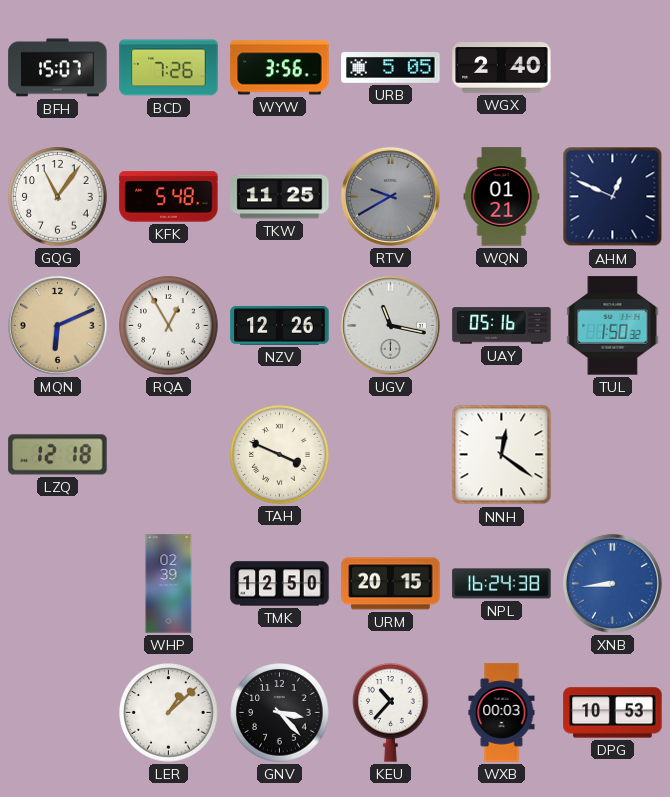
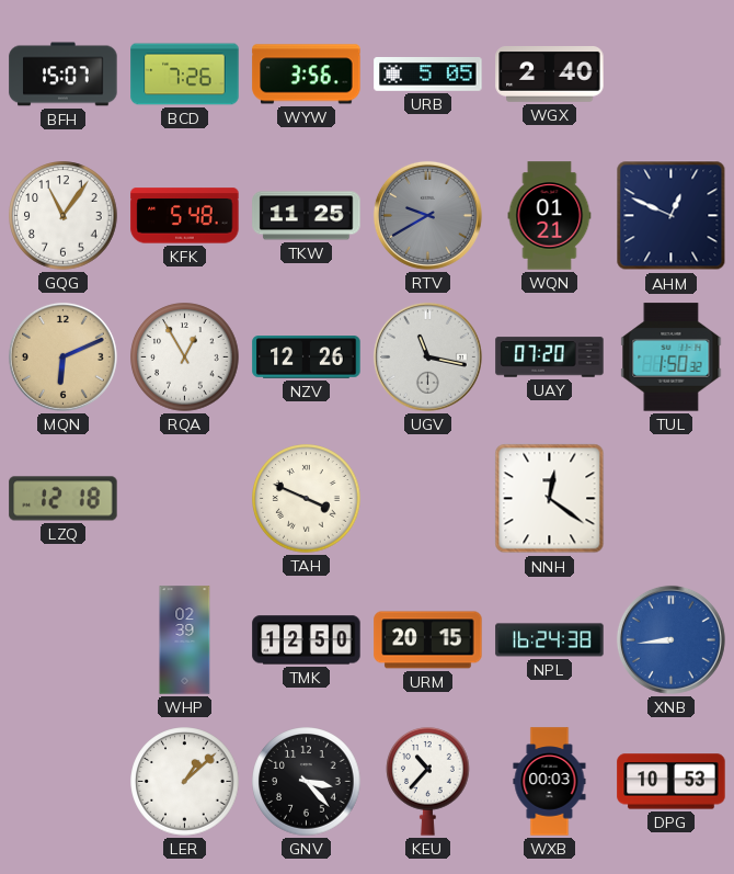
UAY: 05:16 -> 07:20
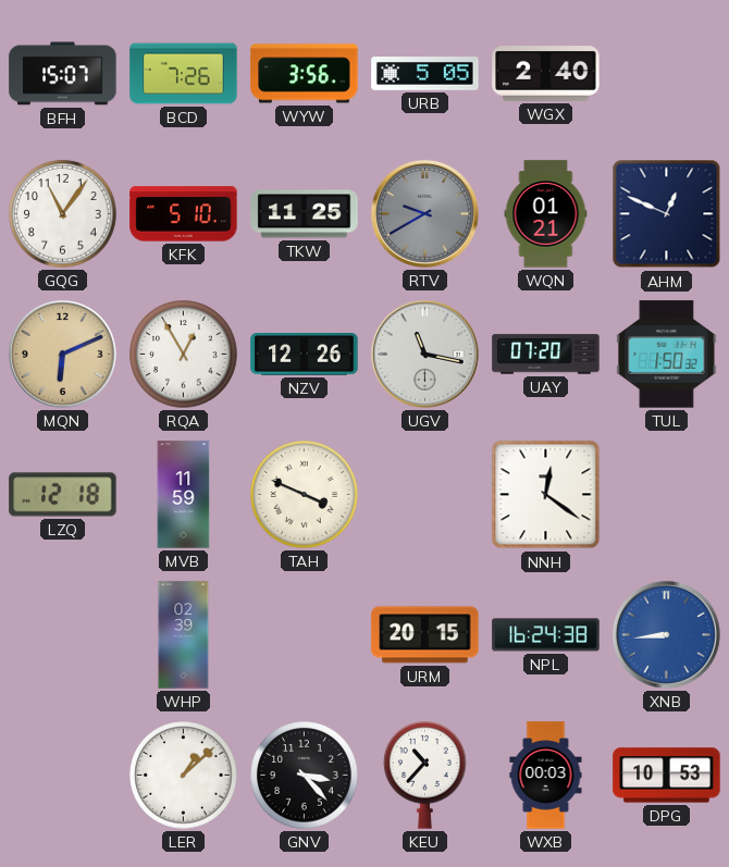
KFK: 5:48 -> 5:10
MVB: none -> 11:59
TMK: 12:50 -> none
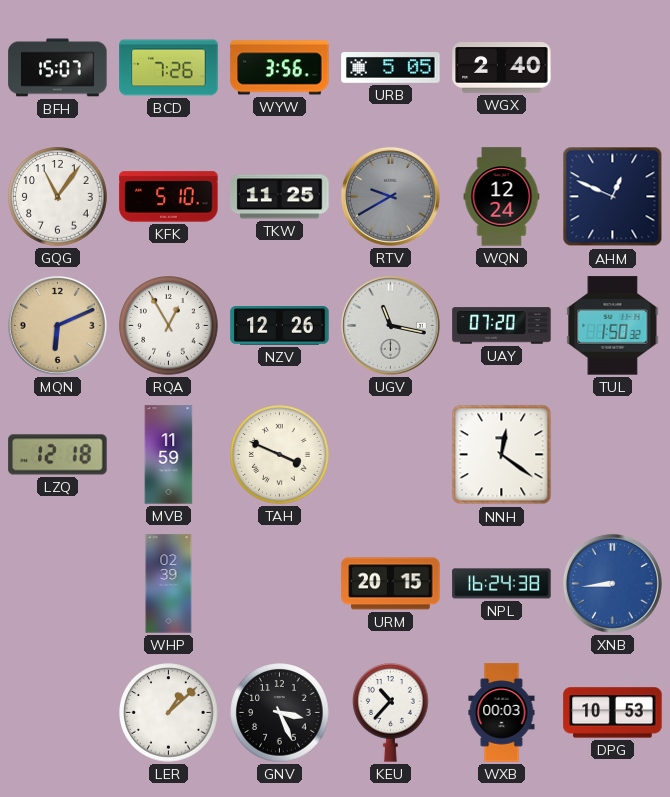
WQN: 01:21 -> 12:24
GNV: 3:23 -> 3:26
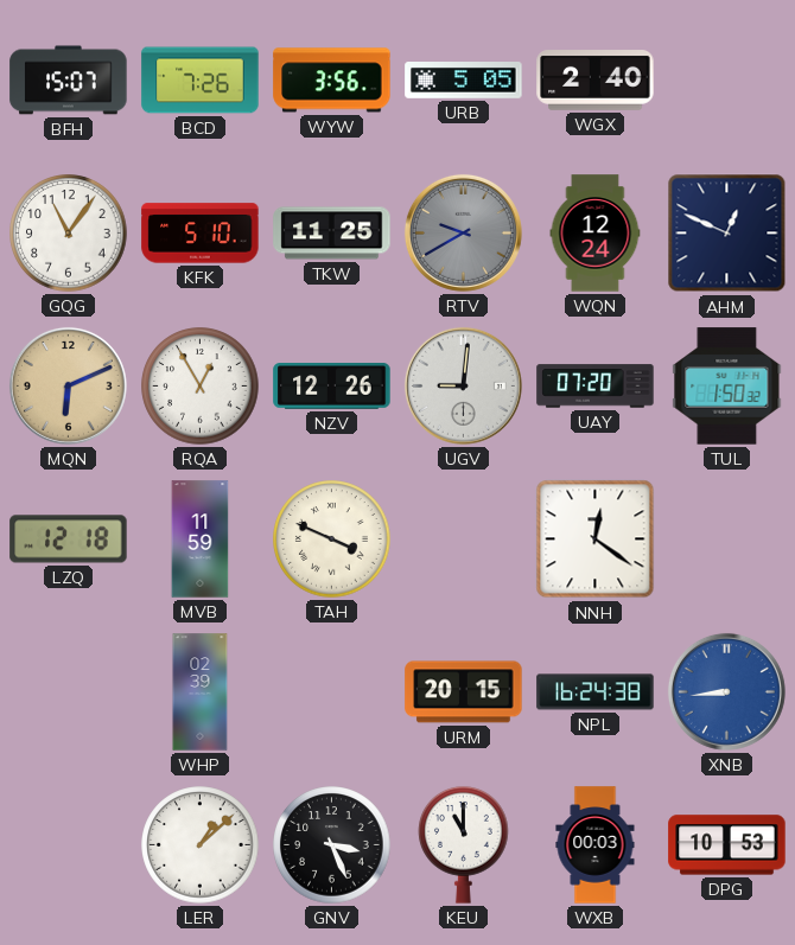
UGV: 11:17 -> 9:01
KEU: 10:37 -> 11:00
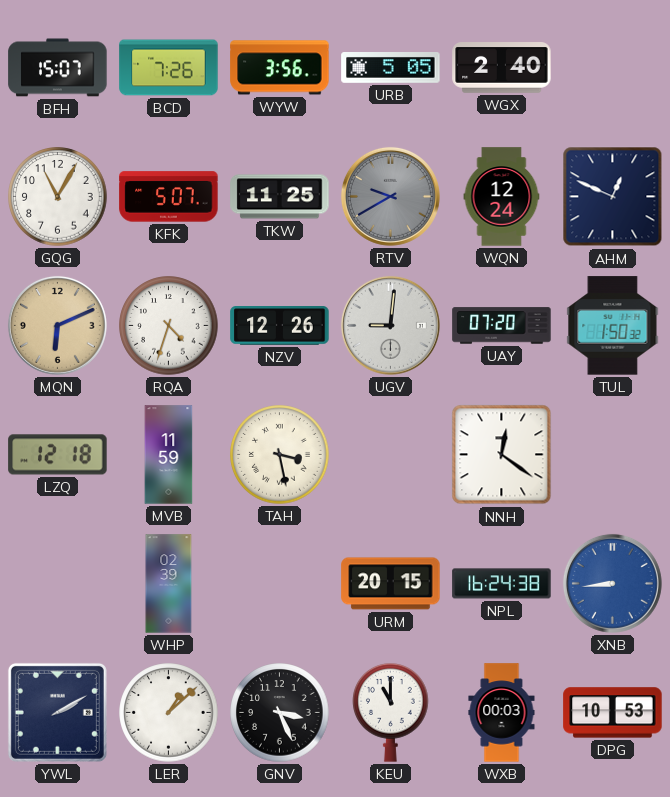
GQG: 11:06 -> 11:05
KFK: 5:10 -> 5:07
RQA: 12:55 -> 4:33
TAH: 3:49 -> 3:28
YWL: none -> 2:10
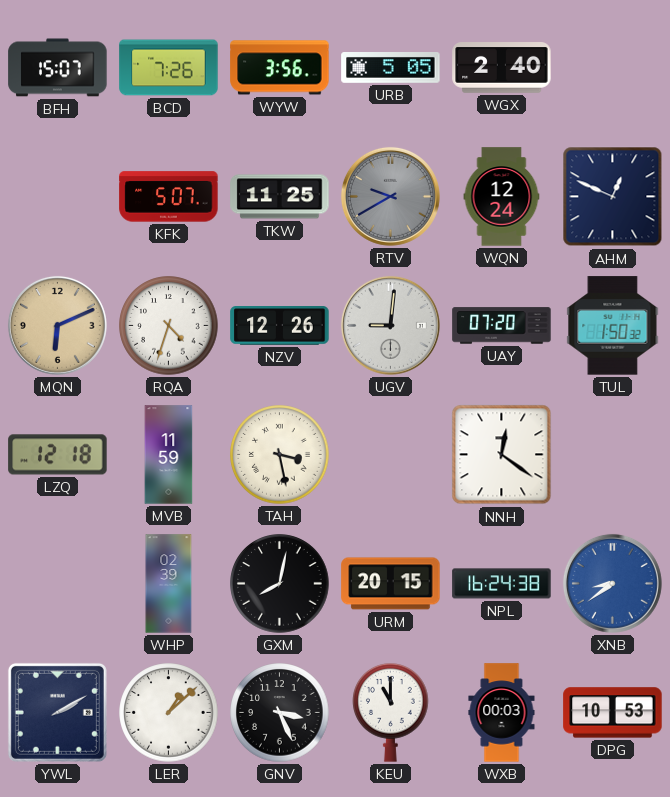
GQG: 11:05 -> none
GXM: none -> 8:02
XNB: 8:44 -> 8:39
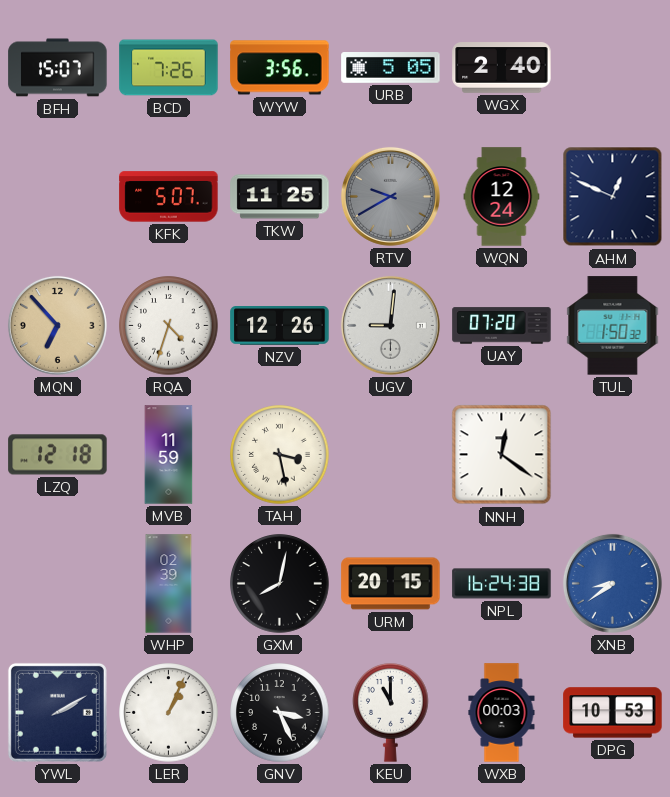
MQN: 6:11 -> 6:53
LER: 1:08 -> 1:04
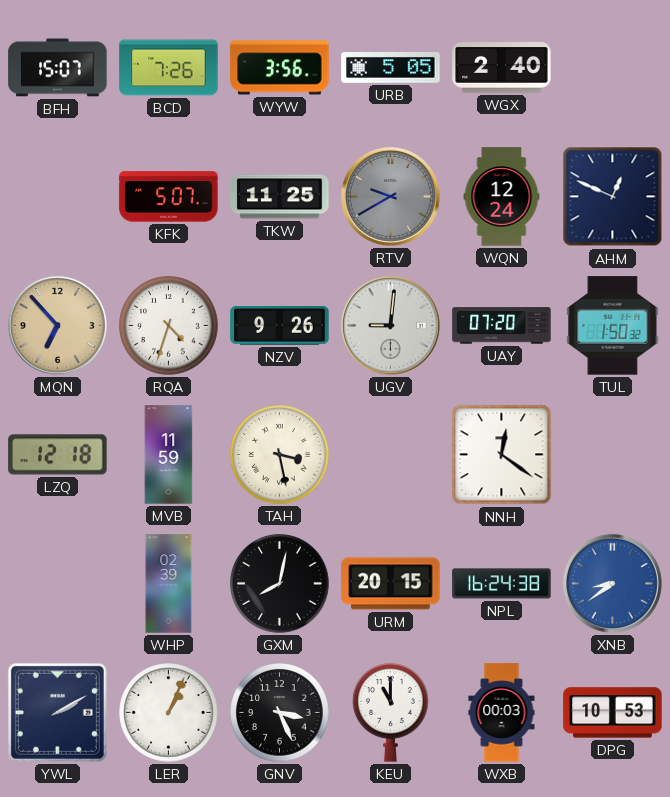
NZV: 12:26 -> 9:26
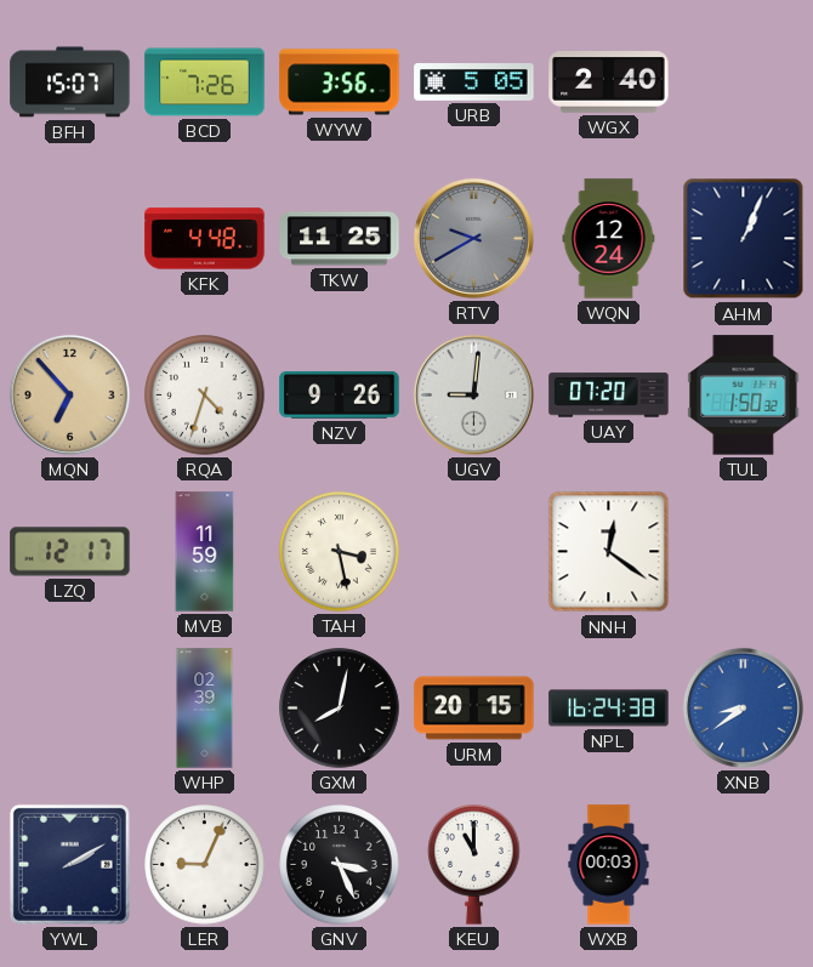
KFK: 5:07 -> 4:48
AHM: 12:49 -> 1:04
LZQ: 12:18 -> 12:17
LER: 1:04 -> 9:04
DPG: 10:53 -> none
